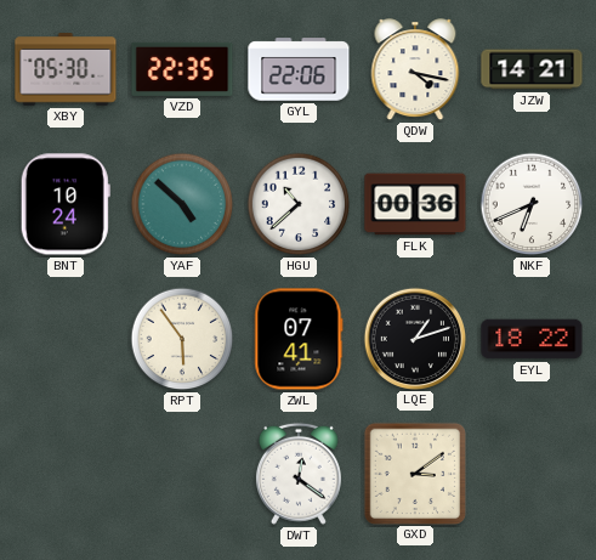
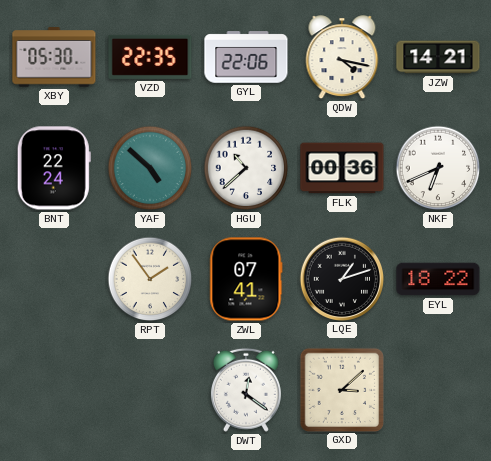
BNT: 10:24 -> 22:24
RPT: 5:54 -> 1:54
GXD: 3:09 -> 3:08
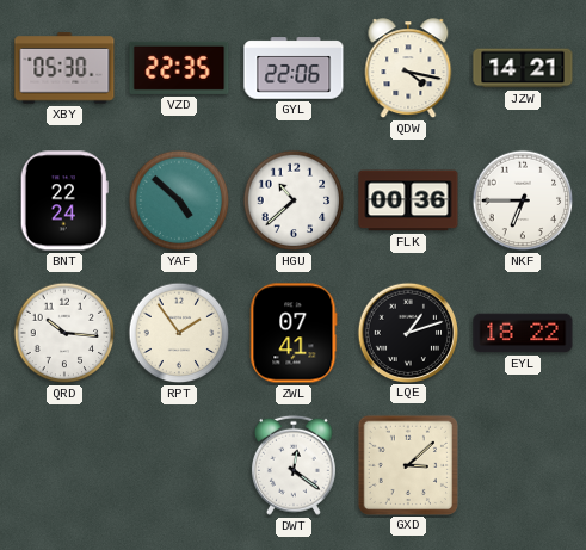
NKF: 6:41 -> 6:45
QRD: none -> 10:16
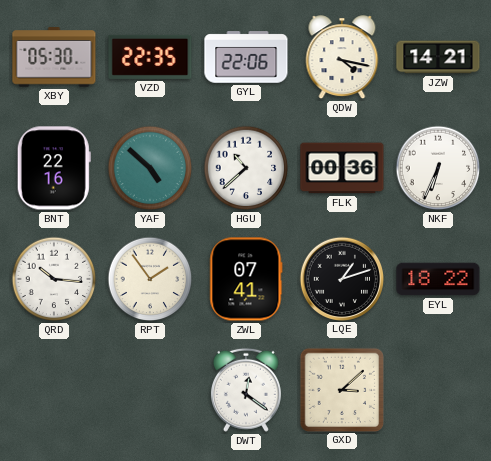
BNT: 22:24 -> 22:16
NKF: 6:45 -> 6:34
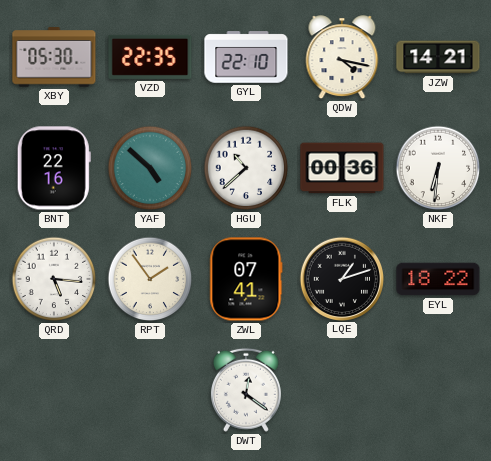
GYL: 22:06 -> 22:10
NKF: 6:34 -> 6:31
QRD: 10:16 -> 5:16
GXD: 3:08 -> none
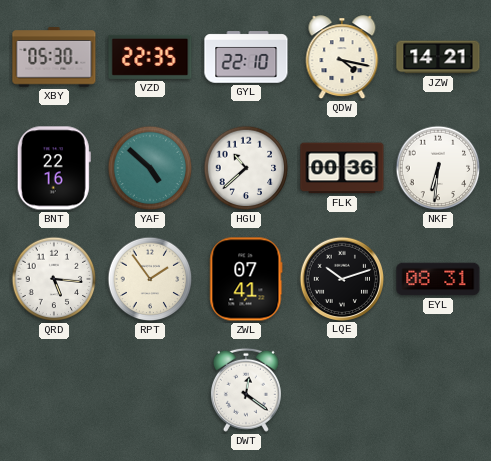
LQE: 1:12 -> 10:12
EYL: 18:22 -> 08:31
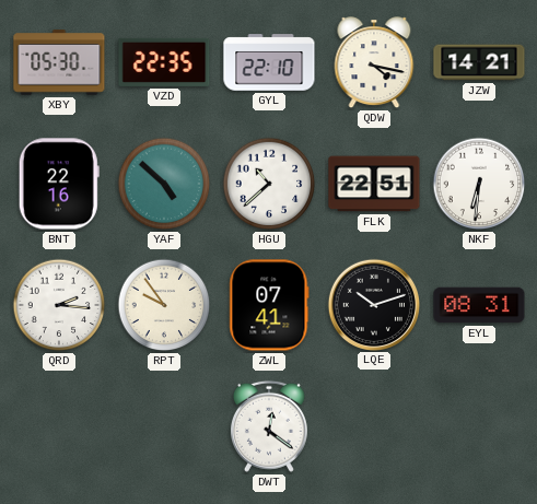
FLK: 00:36 -> 22:51
QRD: 5:16 -> 2:16
RPT: 1:54 -> 9:54
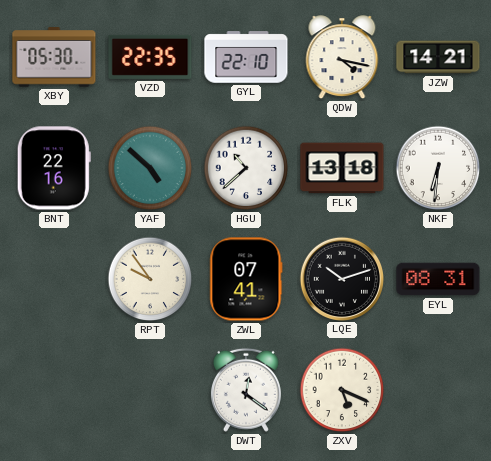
FLK: 22:51 -> 13:18
QRD: 2:16 -> none
ZXV: none -> 5:19
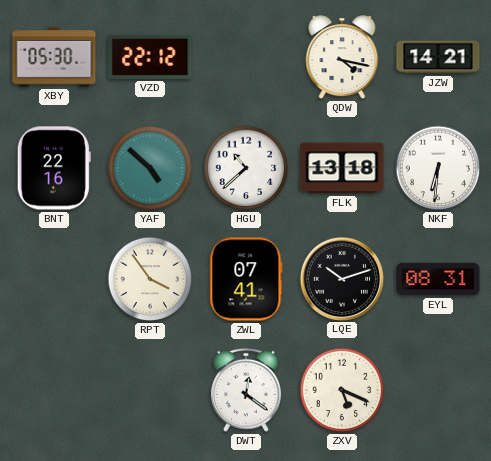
VZD: 22:35 -> 22:12
GYL: 22:10 -> none
RPT: 9:54 -> 3:54
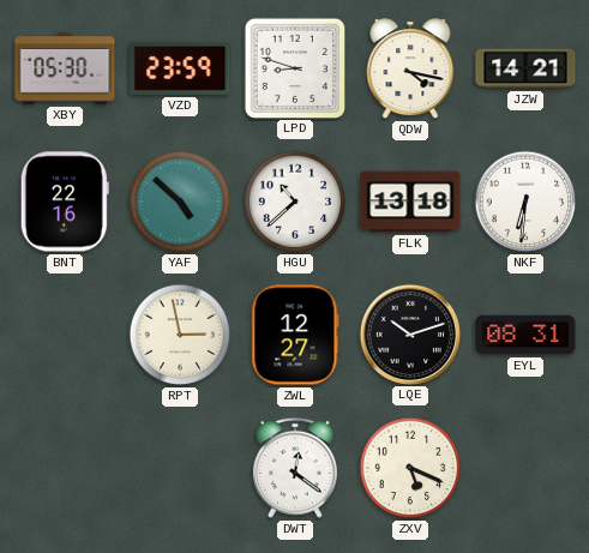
VZD: 22:12 -> 23:59
LPD: none -> 8:48
RPT: 3:54 -> 2:58
ZWL: 07:41 -> 12:27
